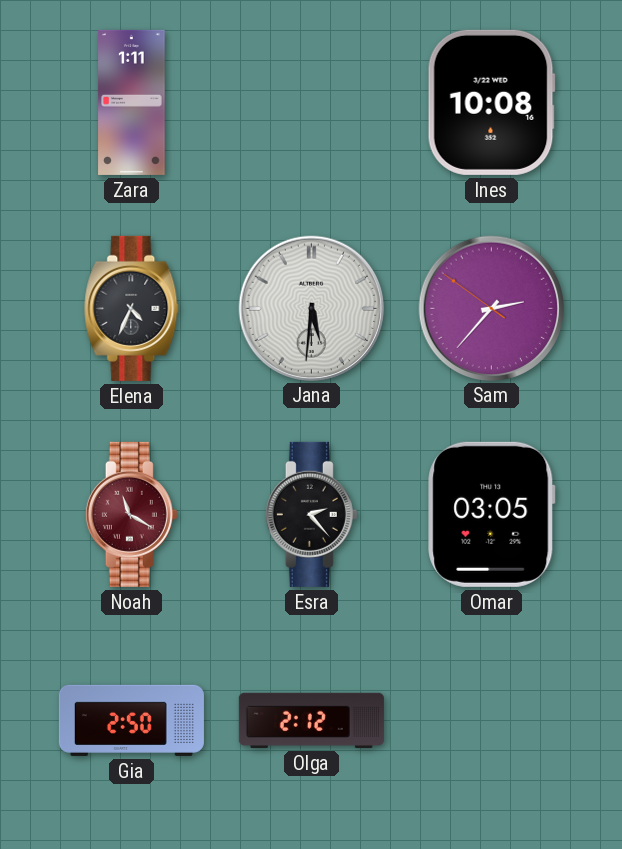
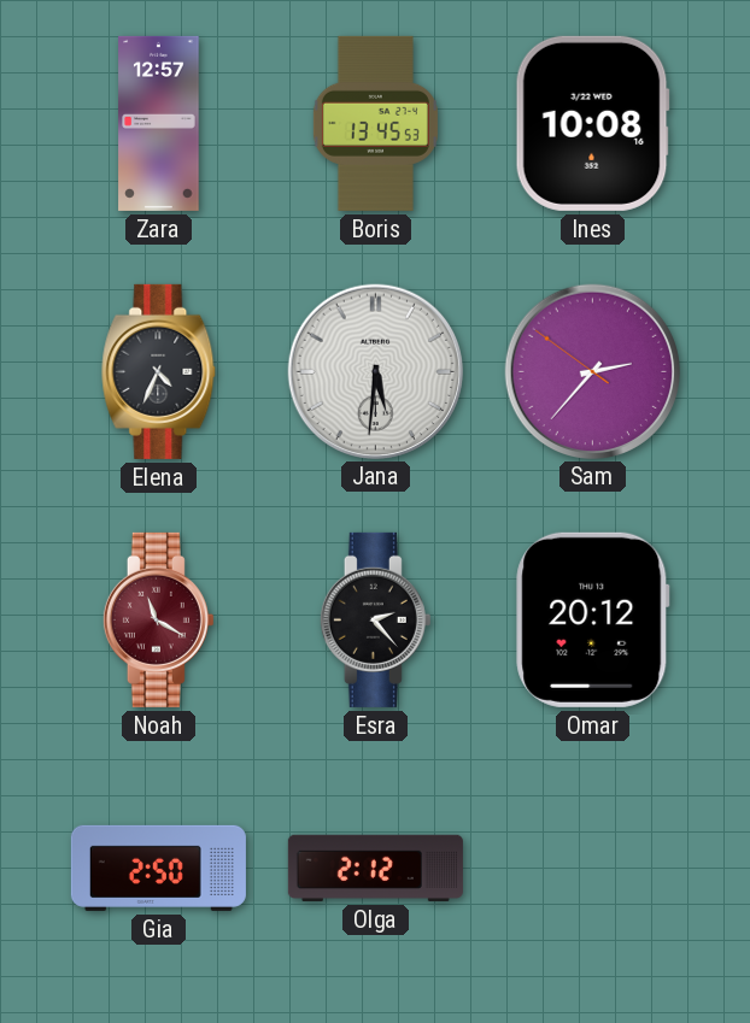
Zara: 1:11 -> 12:57
Boris: none -> 13:45
Omar: 03:05 -> 20:12
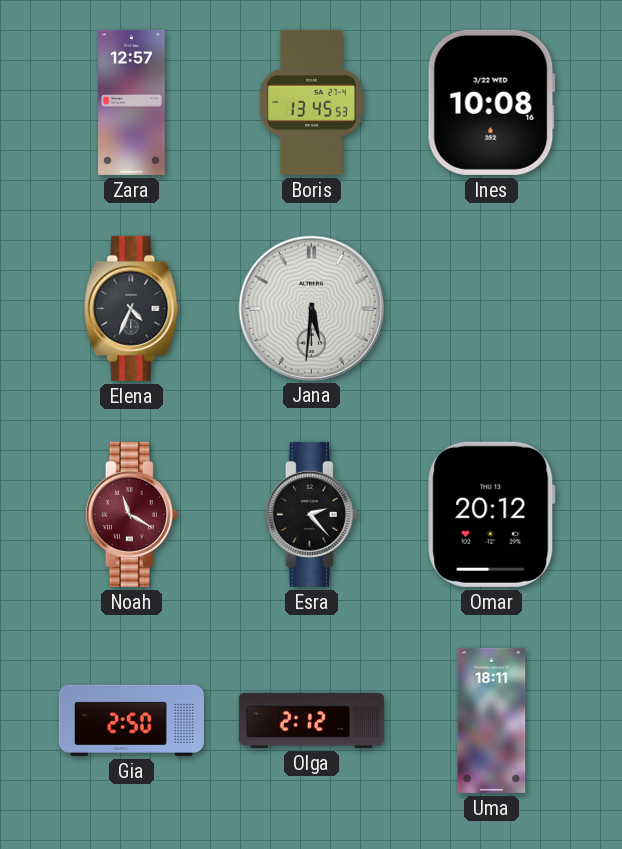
Sam: 2:36 -> none
Uma: none -> 18:11
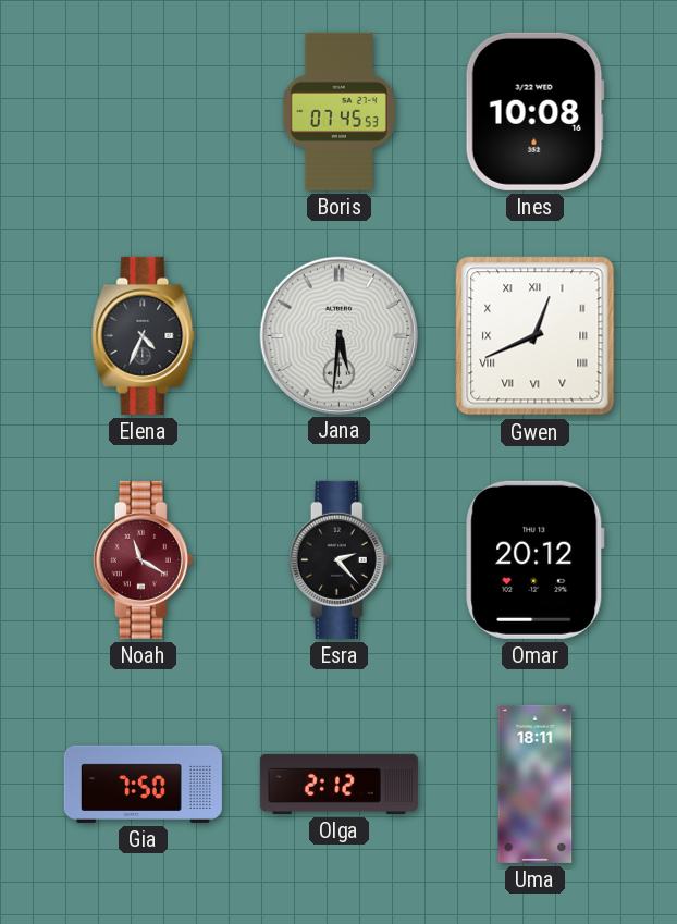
Zara: 12:57 -> none
Boris: 13:45 -> 07:45
Gwen: none -> 12:41
Gia: 2:50 -> 7:50
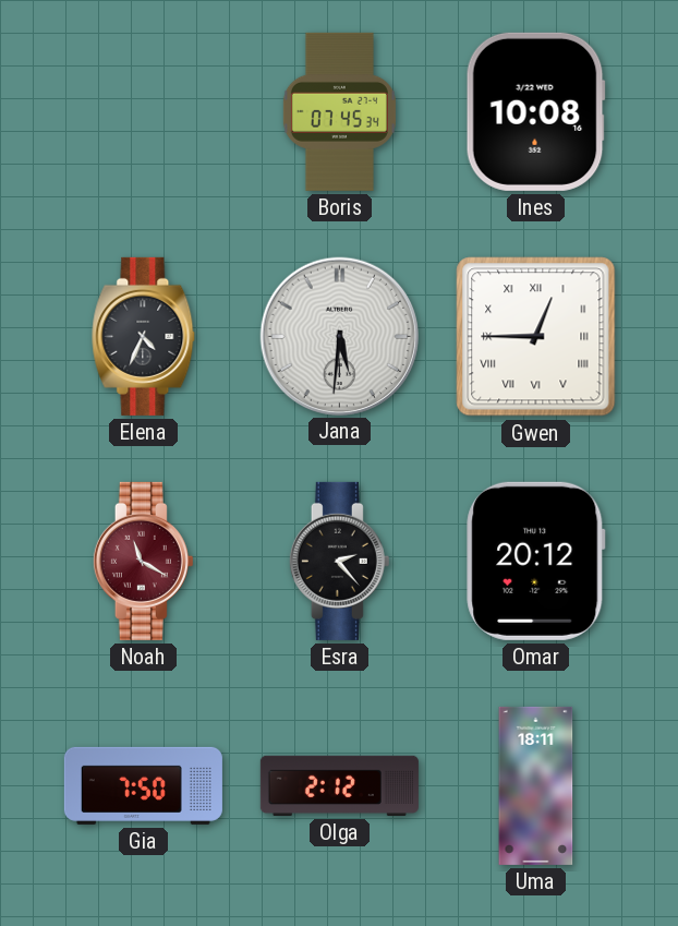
Boris: 07:45:53 -> 07:45:34
Gwen: 12:41 -> 12:45
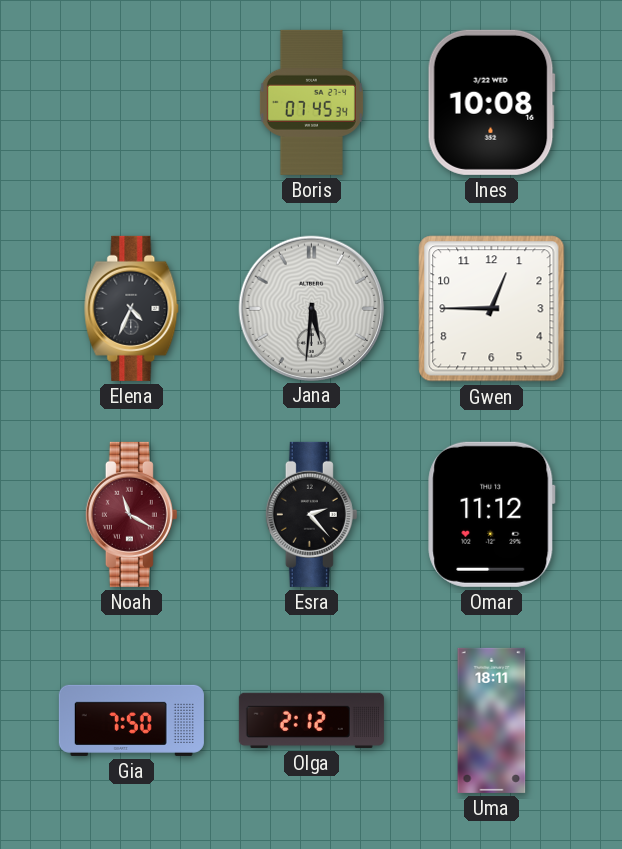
Gwen numerals: Roman -> Arabic
Omar: 20:12 -> 11:12
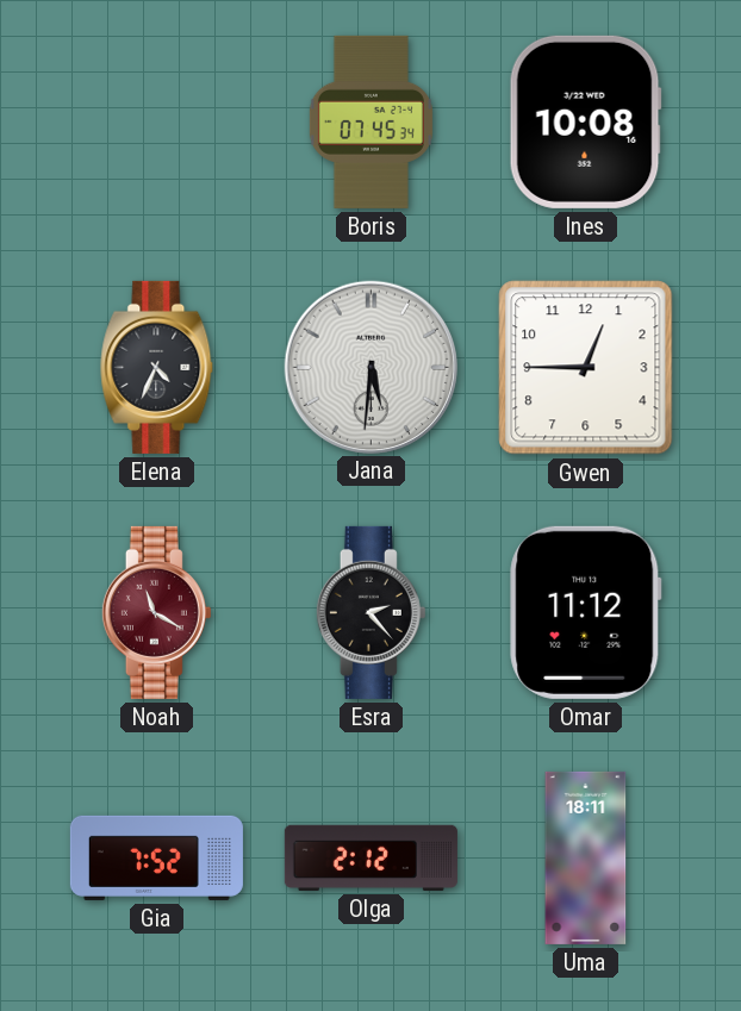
Gia: 7:50 -> 7:52
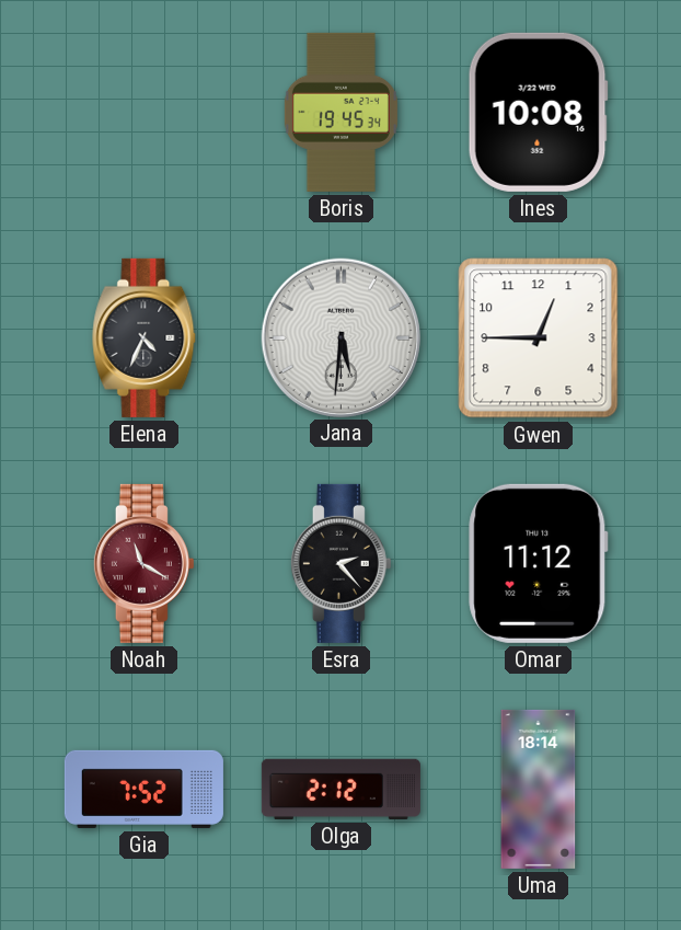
Boris: 07:45 -> 19:45
Uma: 18:11 -> 18:14
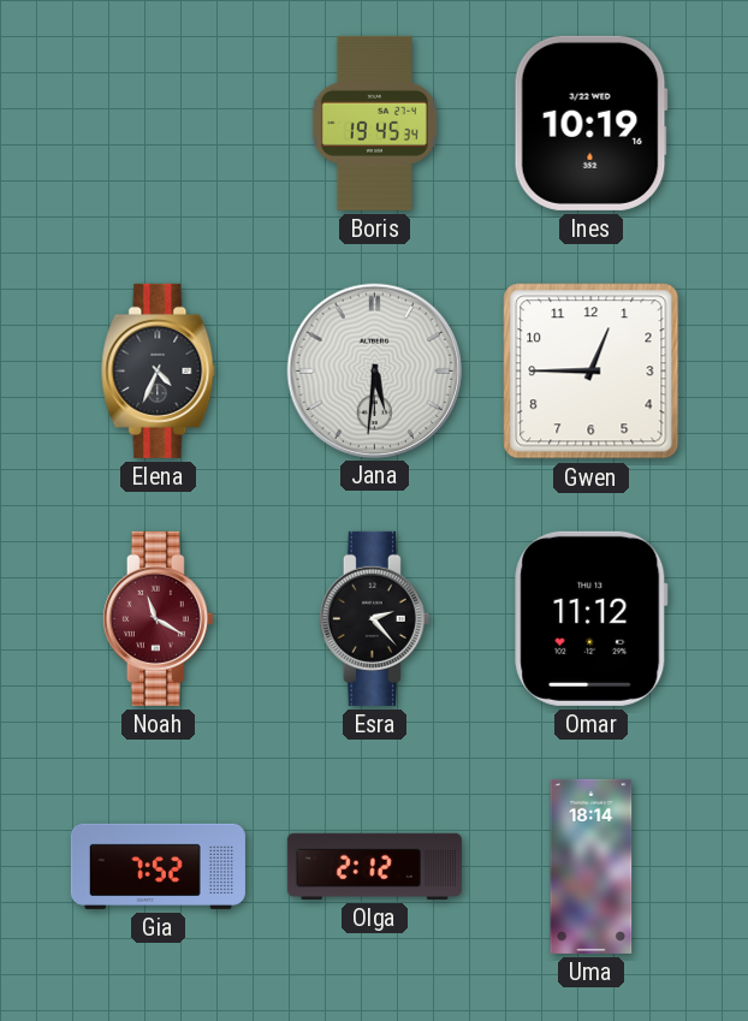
Ines: 10:08 -> 10:19
